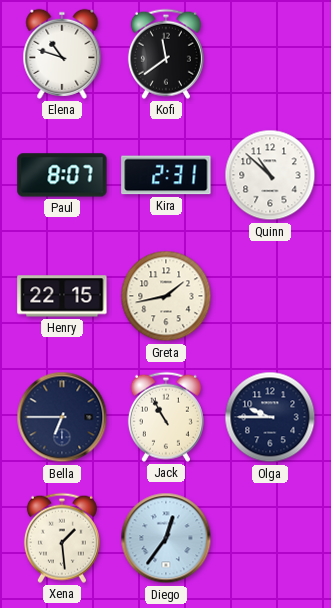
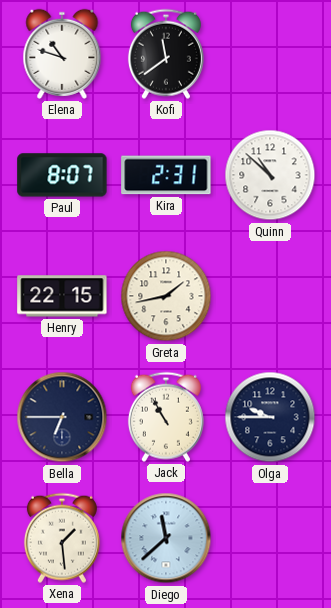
Diego: 12:36 -> 11:38
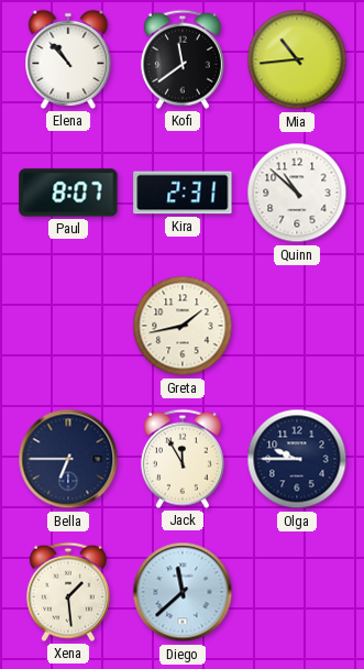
Elena: 10:48 -> 10:53
Mia: none -> 10:44
Henry: 22:15 -> none
Jack: 10:55 -> 11:55
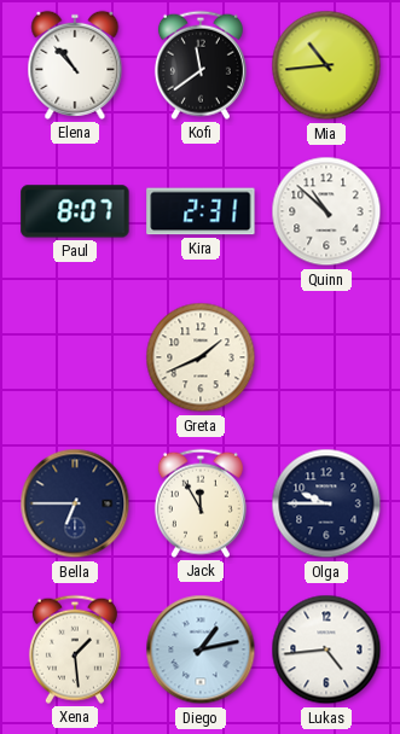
Greta: 1:43 -> 1:41
Diego: 11:38 -> 1:13
Lukas: none -> 4:44
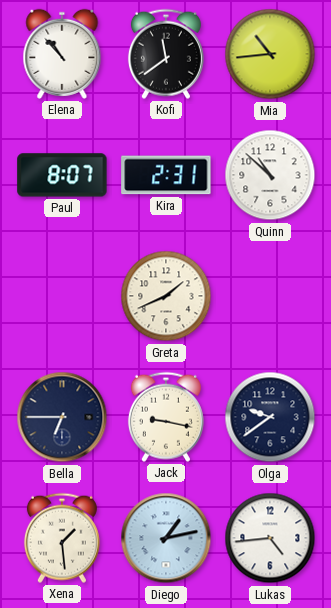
Jack: 11:55 -> 9:17
Olga: 9:45 -> 9:39
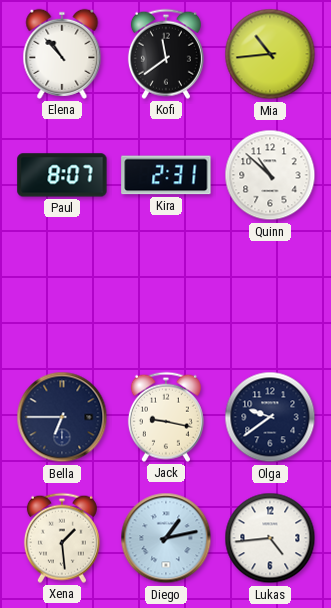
Greta: 1:41 -> none
